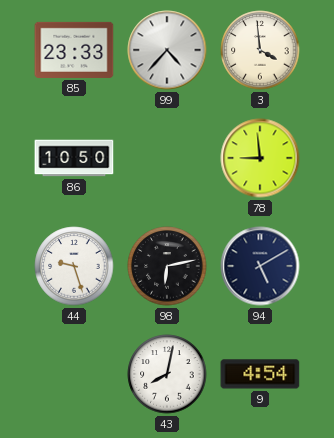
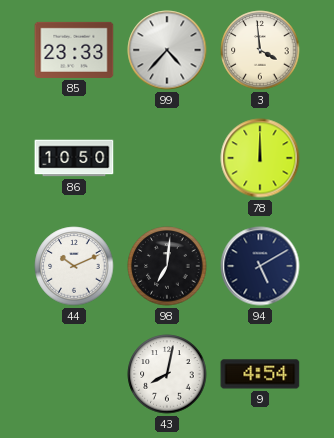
78: 8:59 -> 12:00
44: 9:27 -> 10:11
98: 6:13 -> 7:01
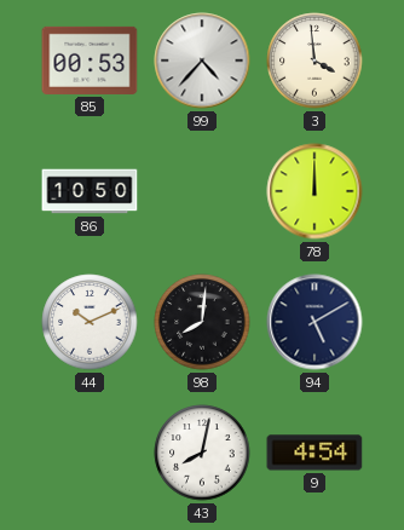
85: 23:33 -> 00:53
98: 7:01 -> 8:01
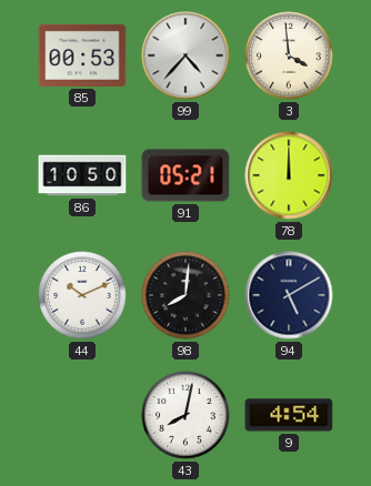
91: none -> 05:21
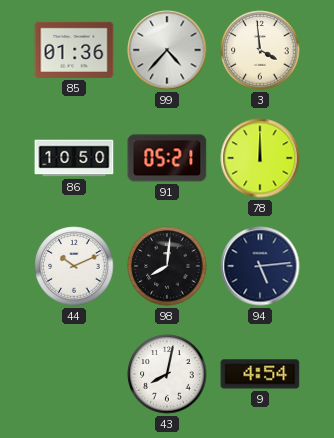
85: 00:53 -> 01:36
94: 5:10 -> 5:14
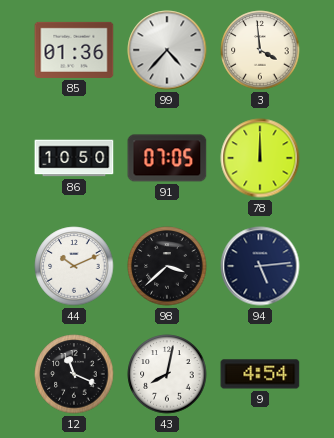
91: 05:21 -> 07:05
98: 8:01 -> 3:38
12: none -> 11:19
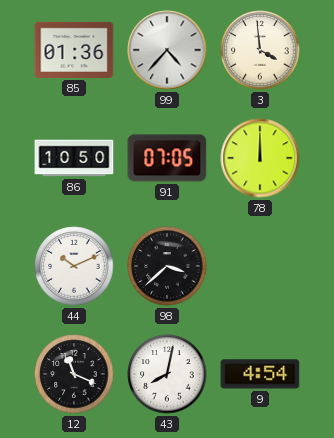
94: 5:14 -> none
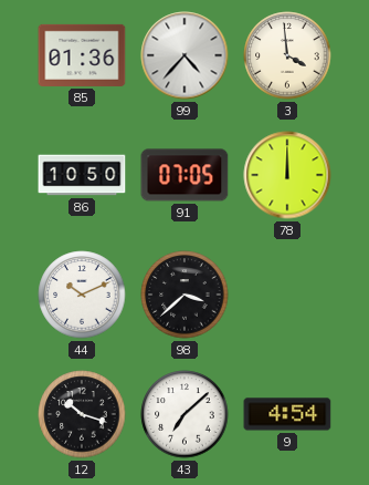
12: 11:19 -> 10:18
43: 8:02 -> 7:08
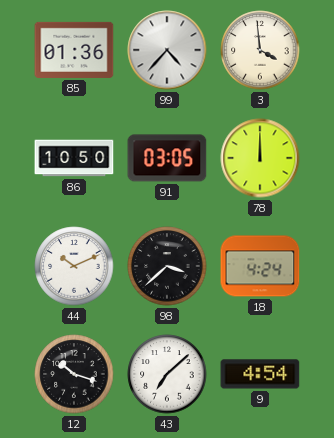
91: 07:05 -> 03:05
18: none -> 4:24
